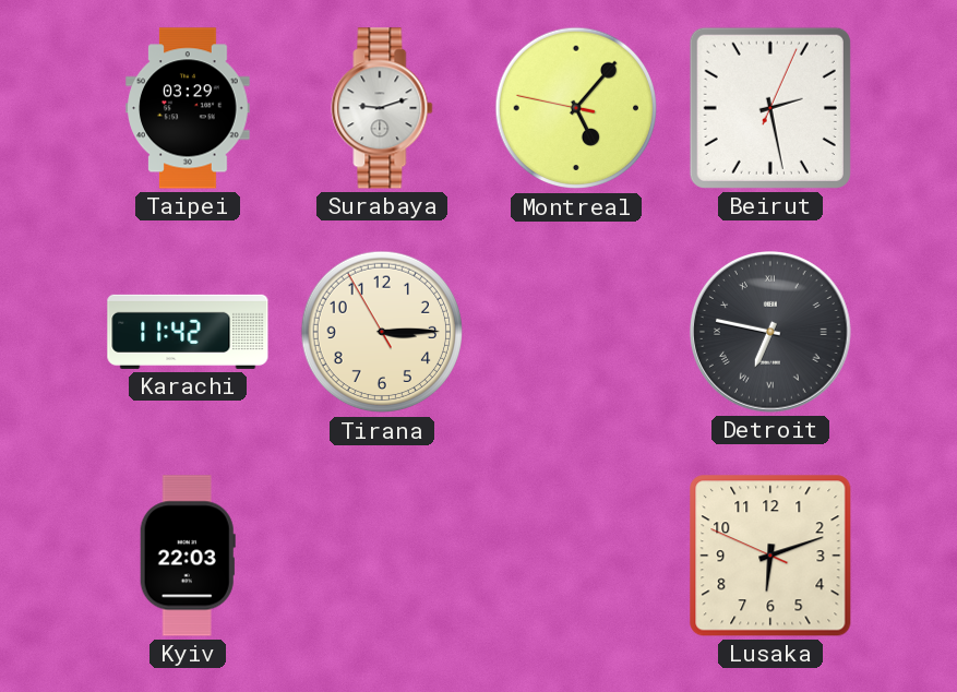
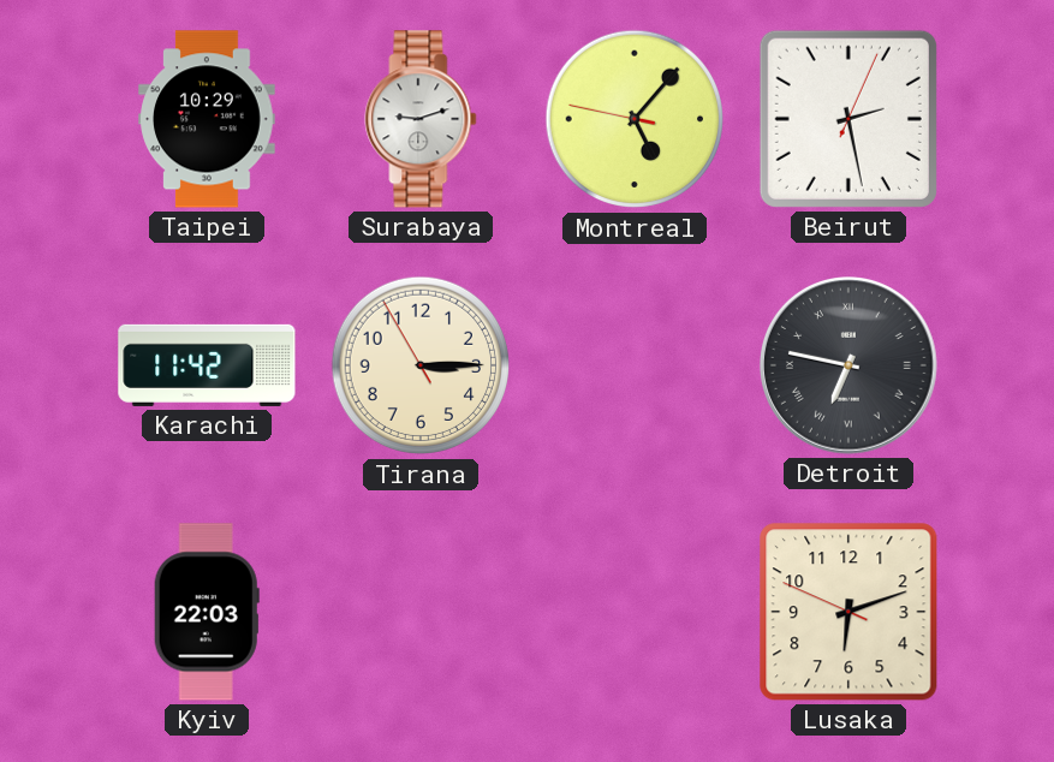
Taipei: 03:29 -> 10:29
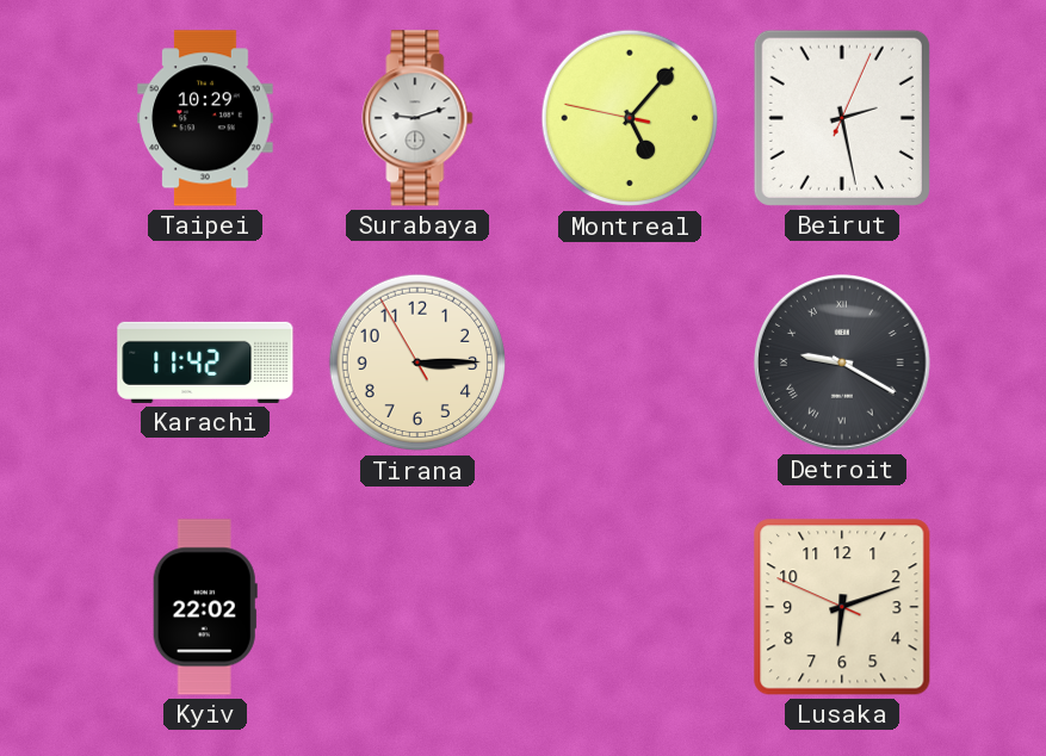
Detroit: 6:47 -> 9:20
Kyiv: 22:03 -> 22:02
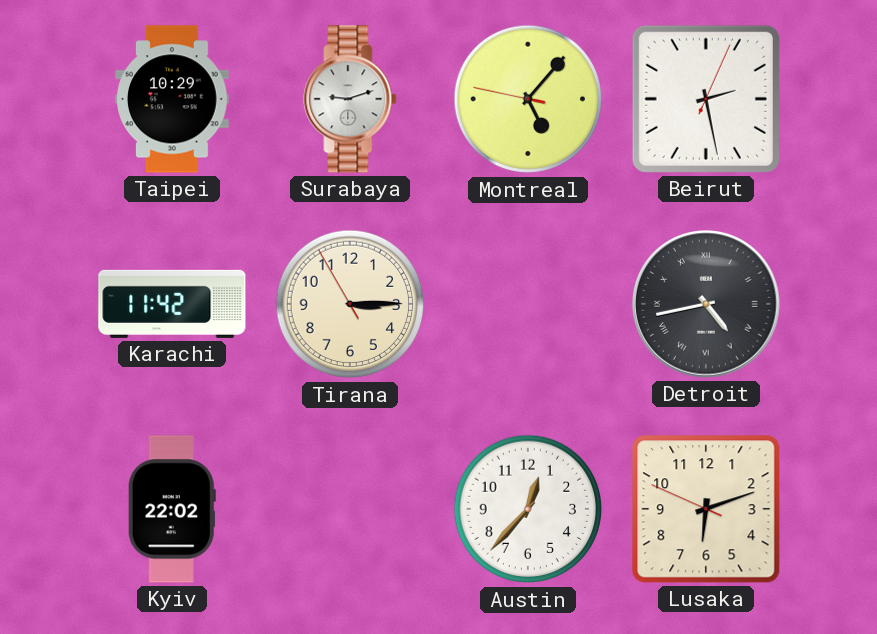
Detroit: 9:20 -> 4:43
Austin: none -> 12:37
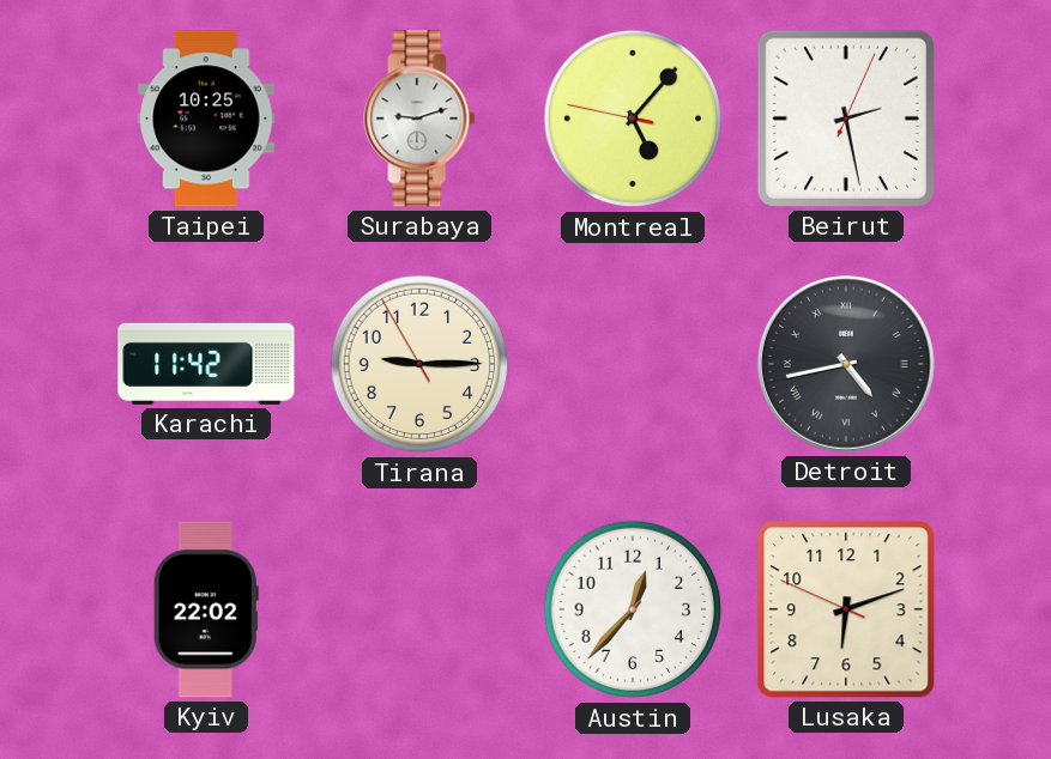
Taipei: 10:29 -> 10:25
Tirana: 3:14 -> 9:14
